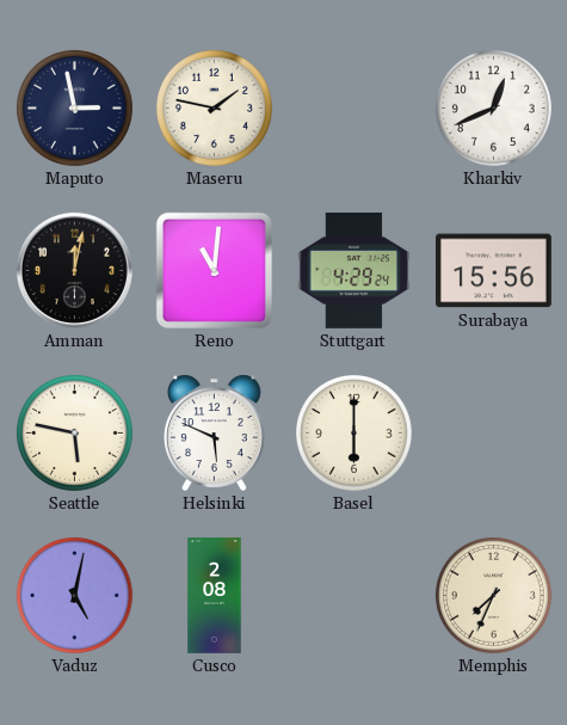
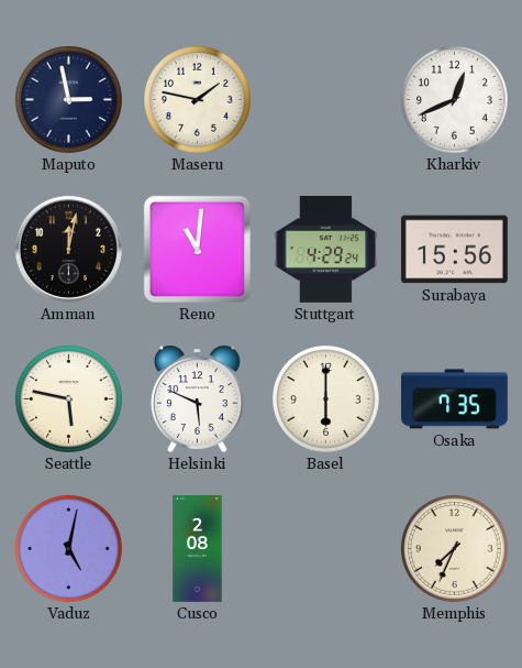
Osaka: none -> 7:35
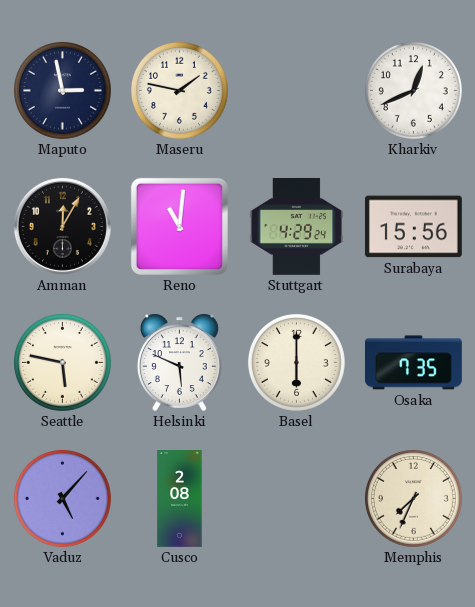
Amman: 12:02 -> 12:05
Vaduz: 5:02 -> 5:07
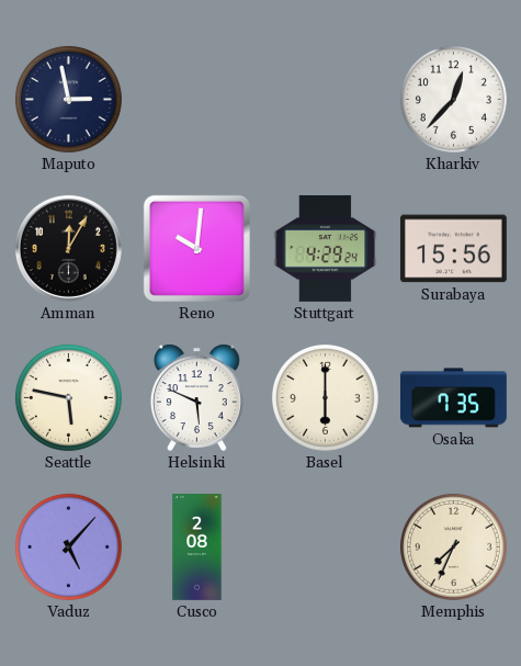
Maseru: 1:47 -> none
Kharkiv: 12:41 -> 12:37
Reno: 11:01 -> 10:01
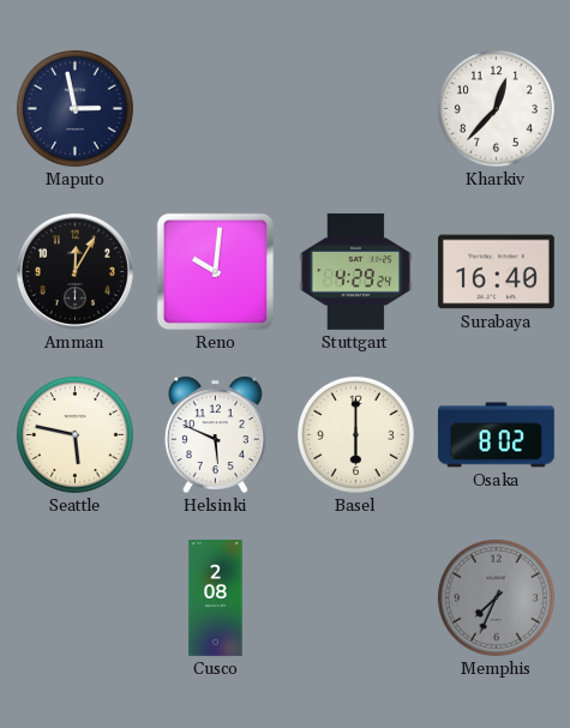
Surabaya: 15:56 -> 16:40
Osaka: 7:35 -> 8:02
Vaduz: 5:07 -> none
Memphis dial: cream -> grey
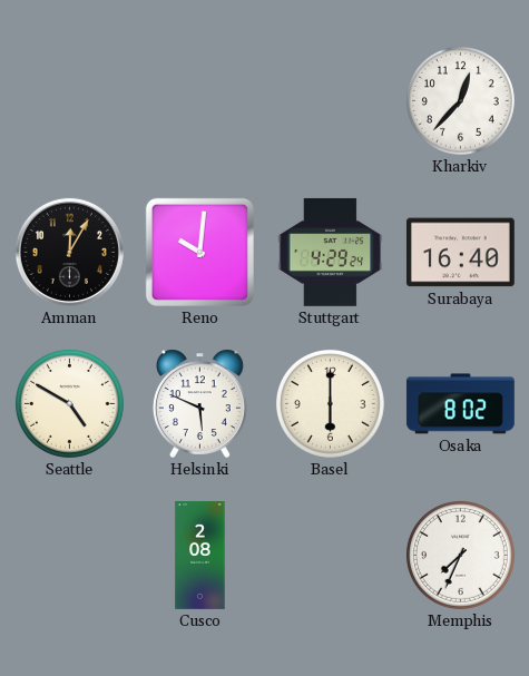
Maputo: 2:58 -> none
Seattle: 5:47 -> 4:50
Memphis dial: grey -> white
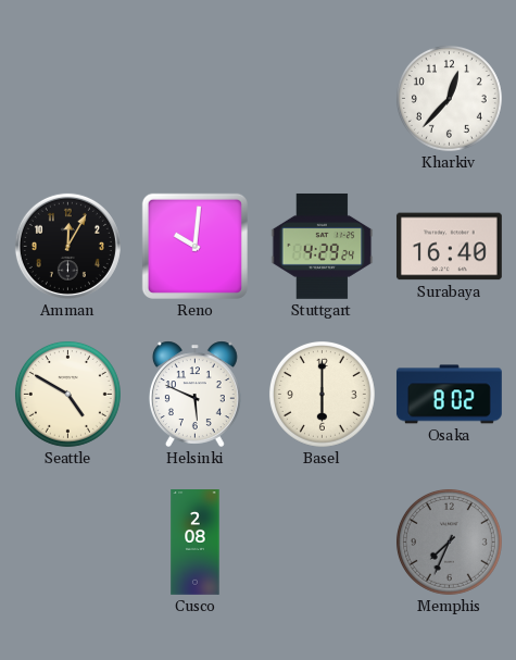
Memphis dial: white -> grey
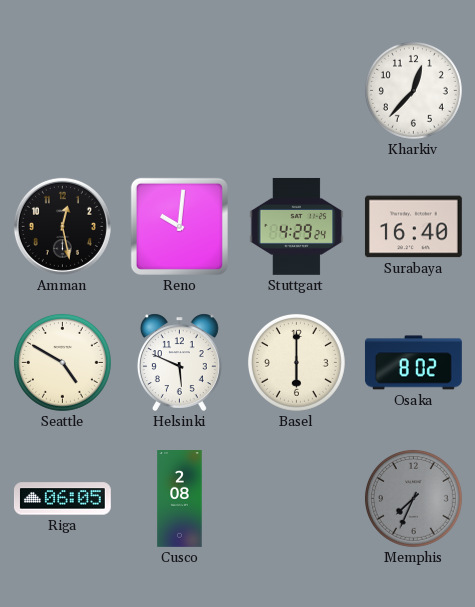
Amman: 12:05 -> 12:28
Riga: none -> 06:05
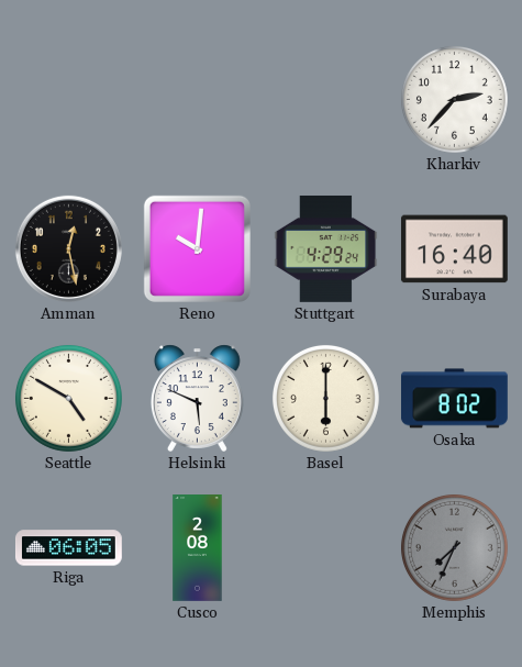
Kharkiv: 12:37 -> 2:37
